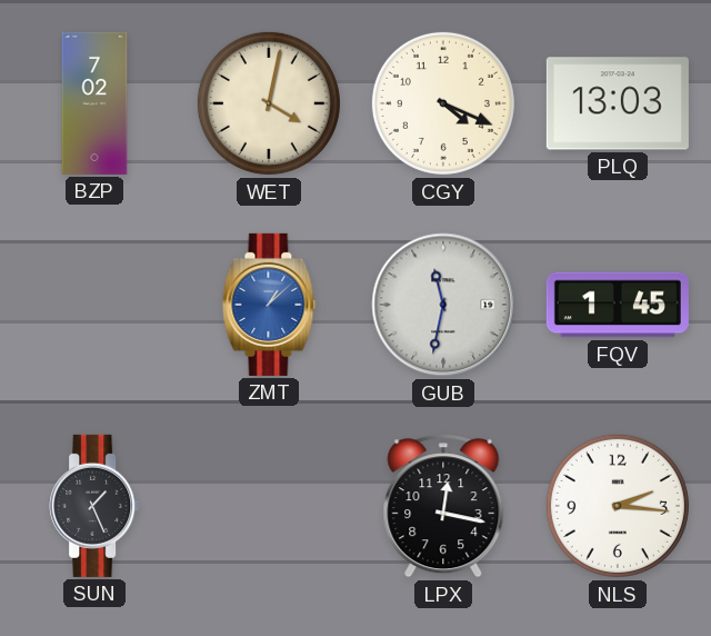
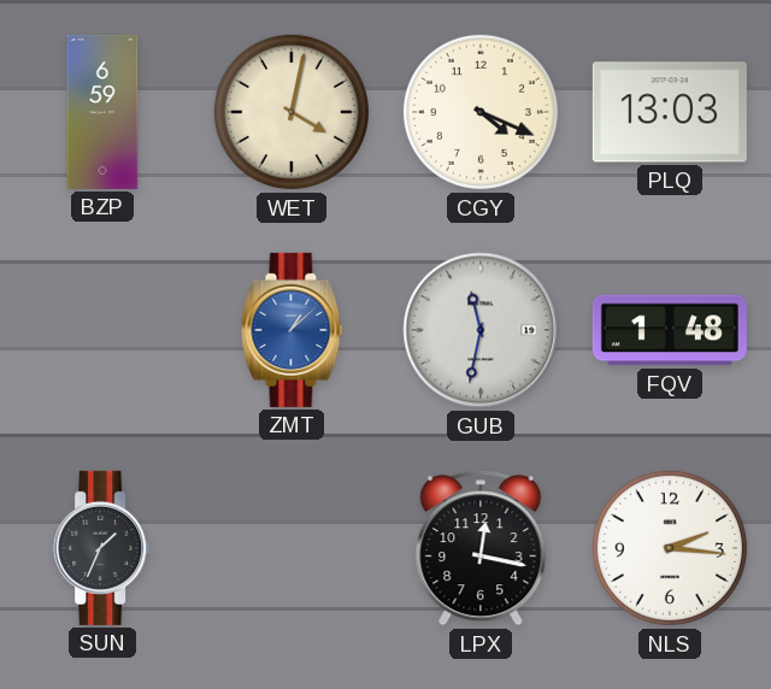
BZP: 7:02 -> 6:59
FQV: 1:45 -> 1:48
SUN: 1:26 -> 1:34
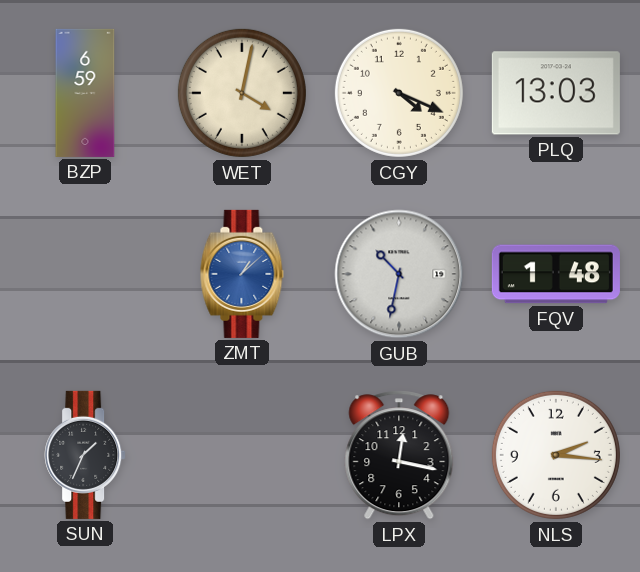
GUB: 11:32 -> 10:32
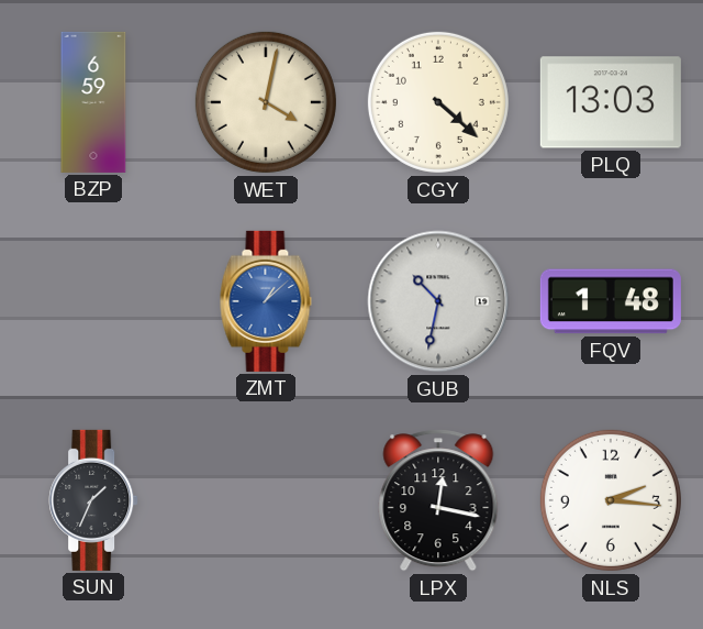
CGY: 4:19 -> 4:22
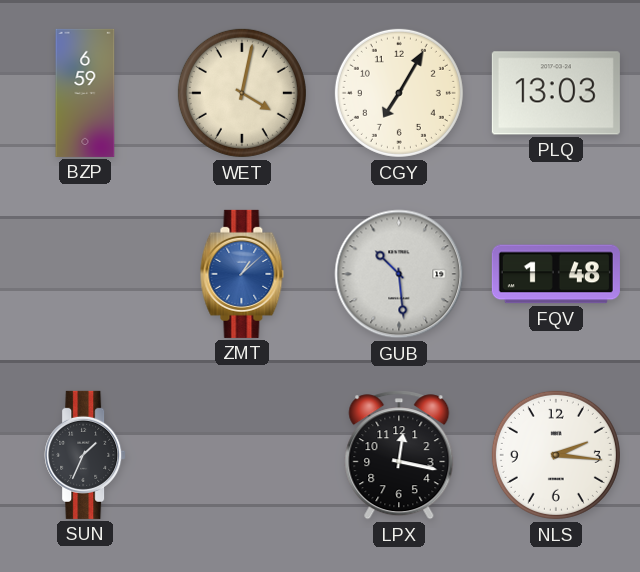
CGY: 4:22 -> 7:05
GUB: 10:32 -> 10:29
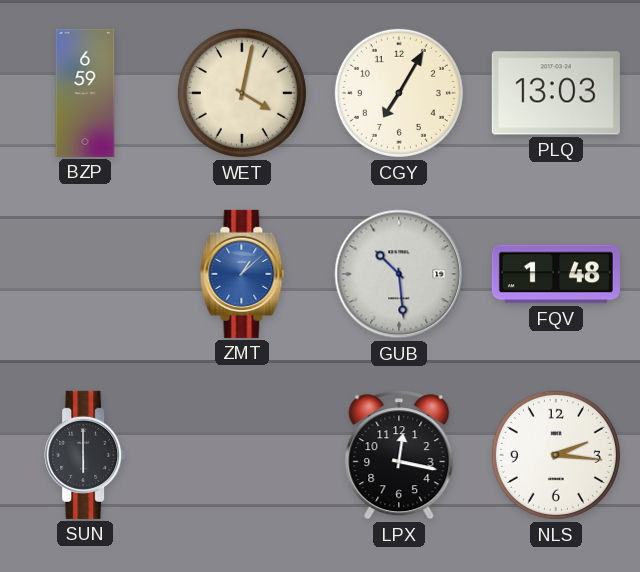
SUN: 1:34 -> 6:00
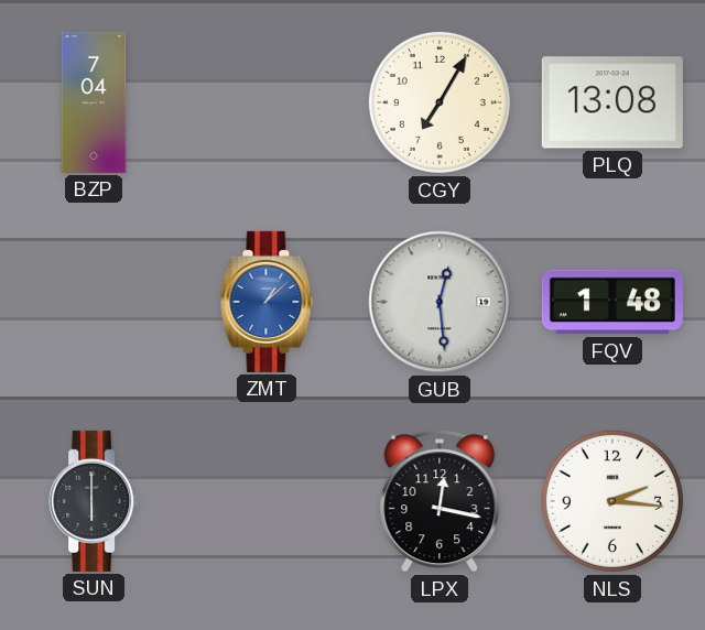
BZP: 6:59 -> 7:04
WET: 4:02 -> none
PLQ: 13:03 -> 13:08
GUB: 10:29 -> 12:29
